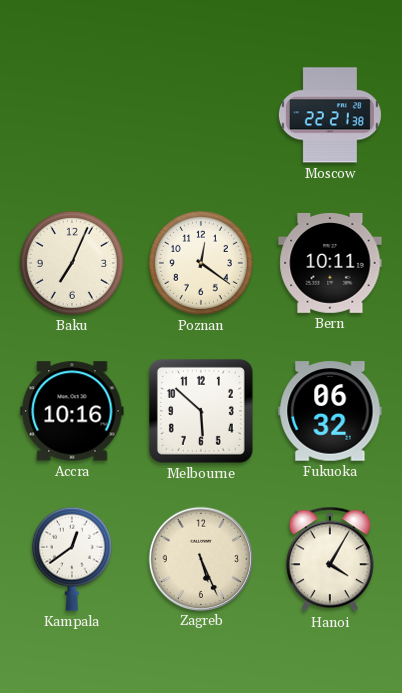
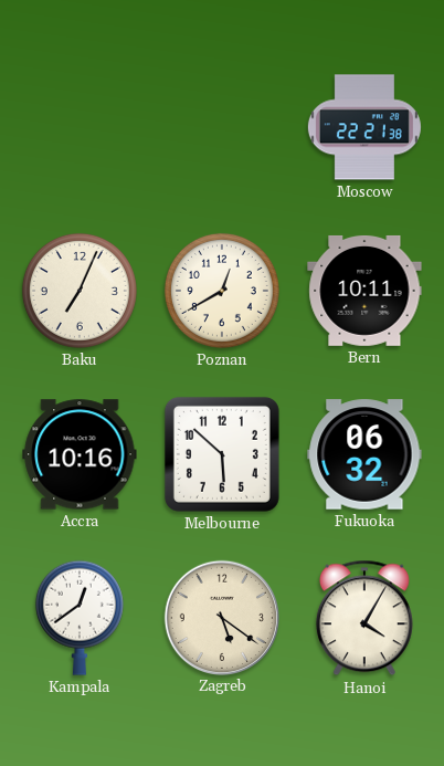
Poznan: 12:21 -> 12:40
Zagreb: 5:26 -> 5:21
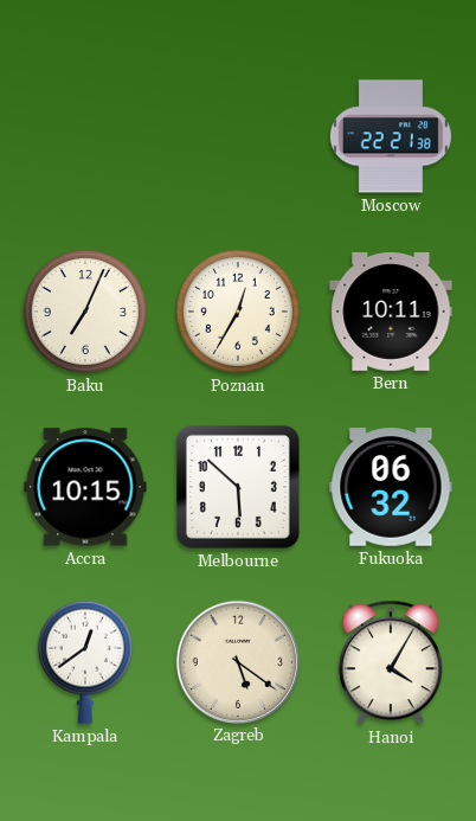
Poznan: 12:40 -> 12:35
Accra: 10:16 -> 10:15
